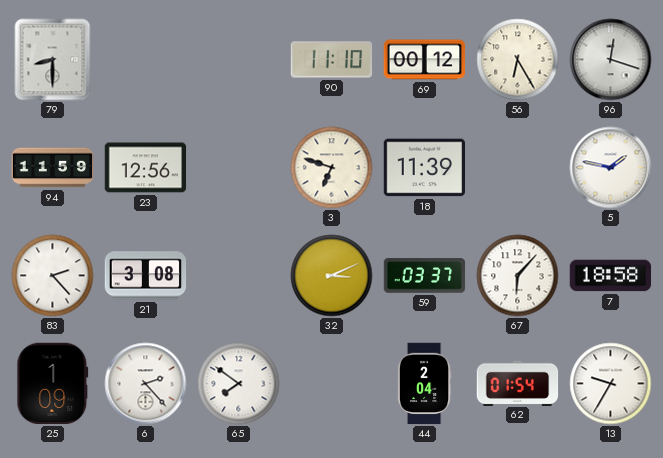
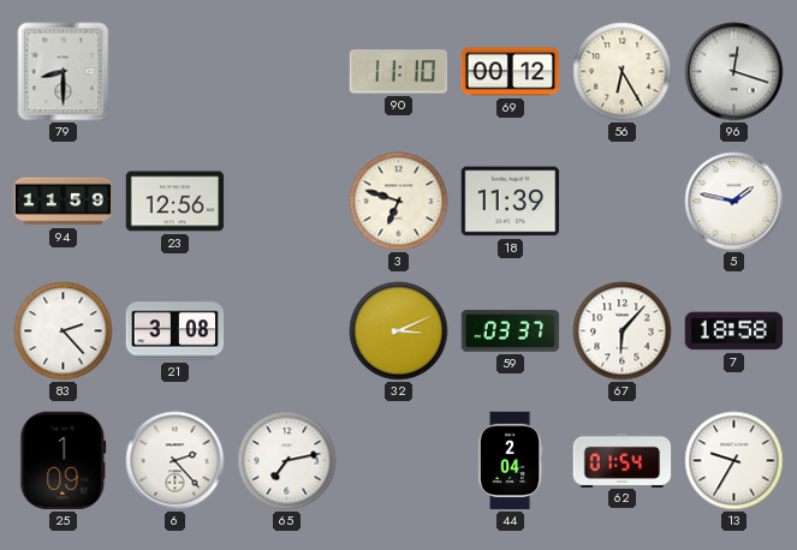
65: 7:51 -> 7:13
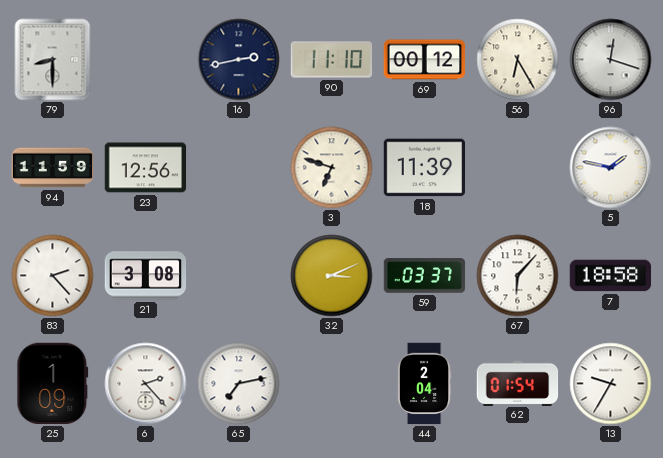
16: none -> 2:43
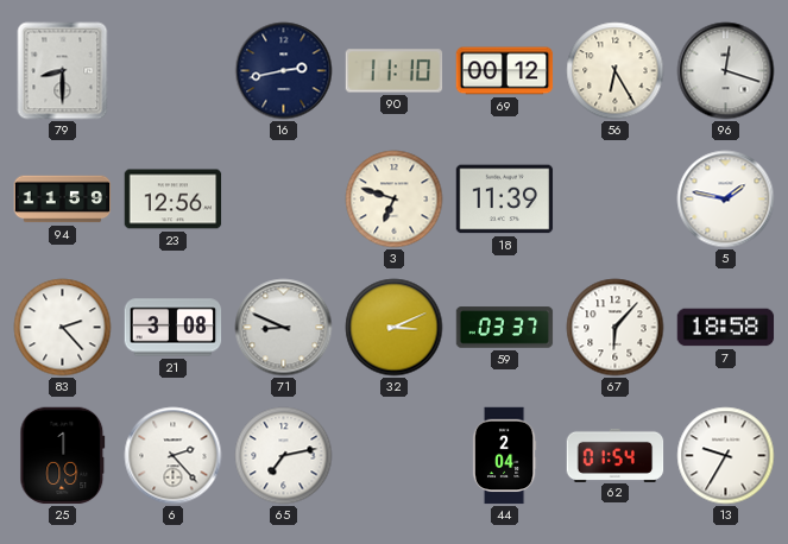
71: none -> 8:49
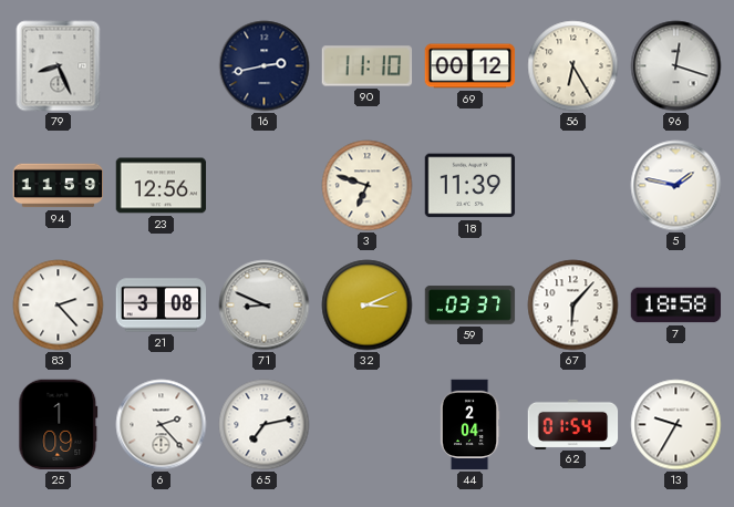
79: 8:30 -> 8:26
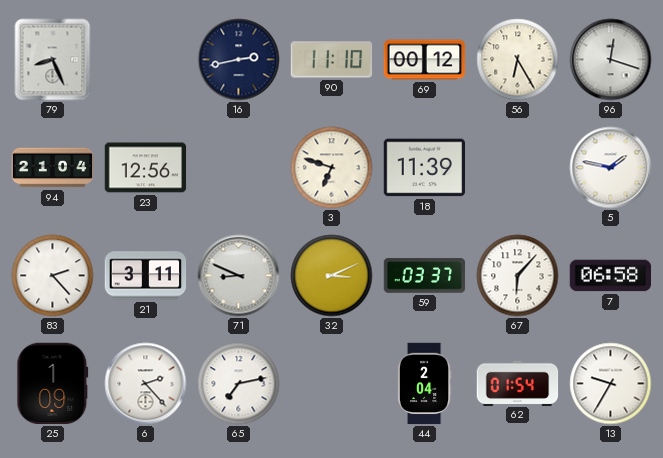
94: 11:59 -> 21:04
21: 3:08 -> 3:11
7: 18:58 -> 06:58
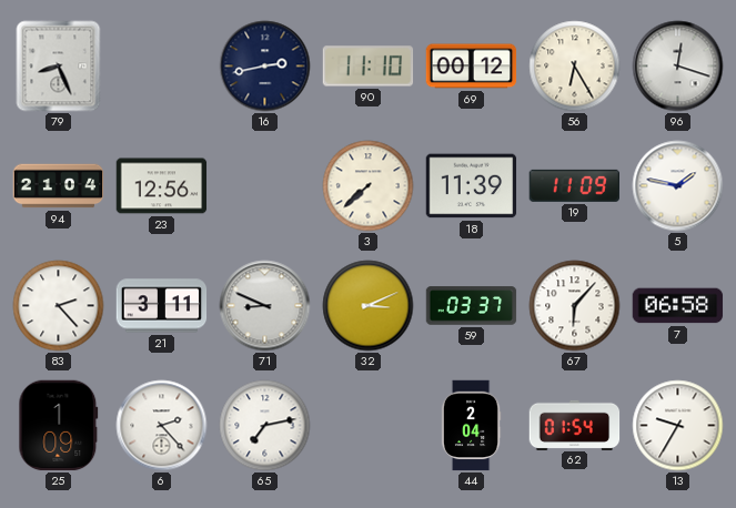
3: 6:48 -> 7:38
19: none -> 11:09
